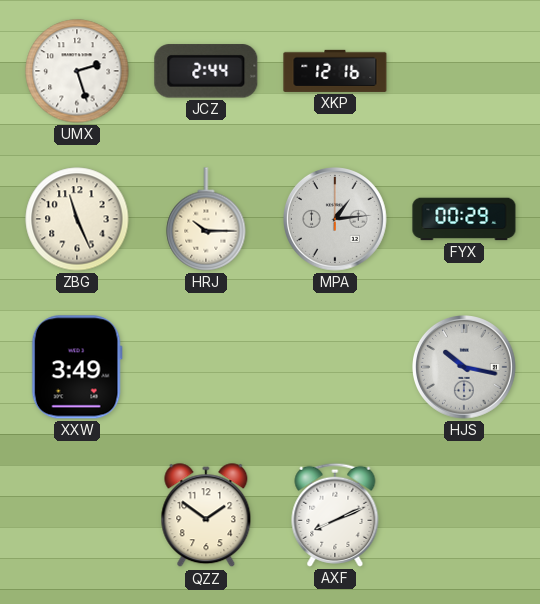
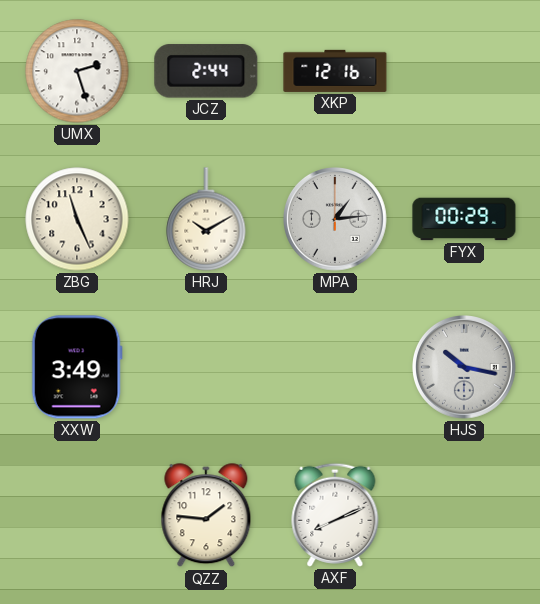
HRJ: 10:15 -> 10:10
QZZ: 1:51 -> 1:46
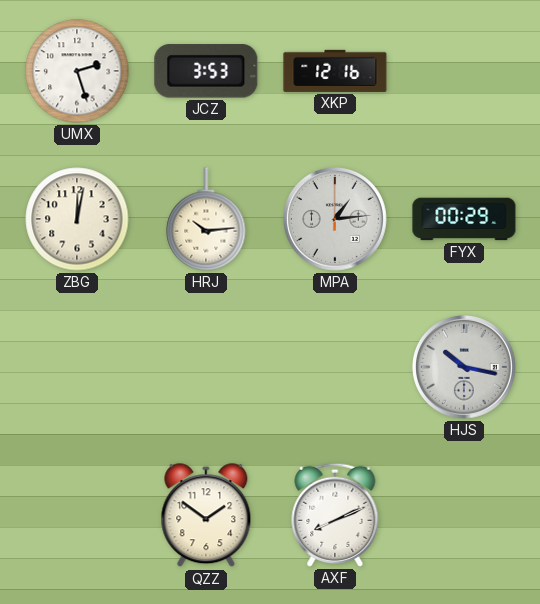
JCZ: 2:44 -> 3:53
ZBG: 11:26 -> 12:02
HRJ: 10:10 -> 10:14
XXW: 3:49 -> none
QZZ: 1:46 -> 1:51
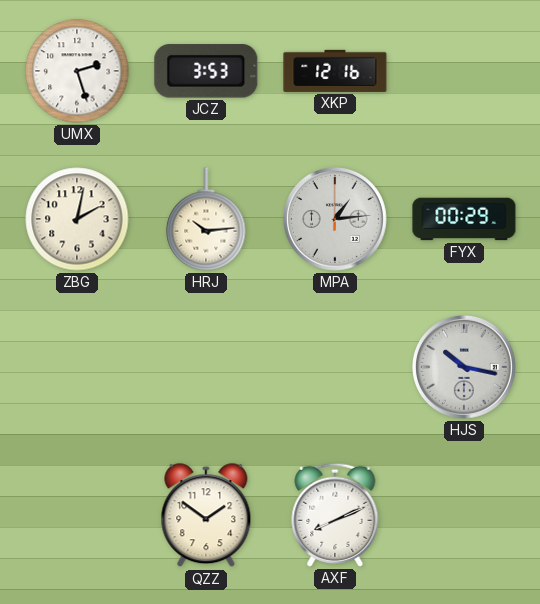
ZBG: 12:02 -> 2:02
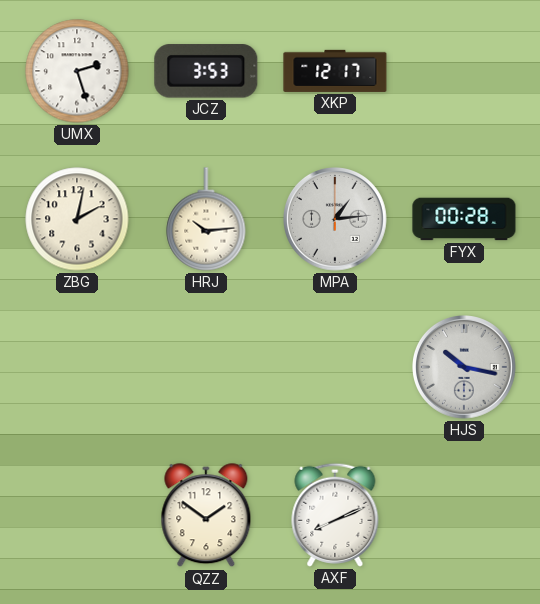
XKP: 12:16 -> 12:17
FYX: 00:29 -> 00:28
